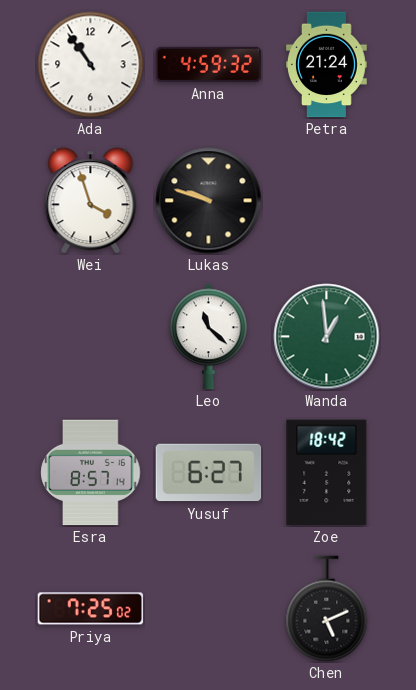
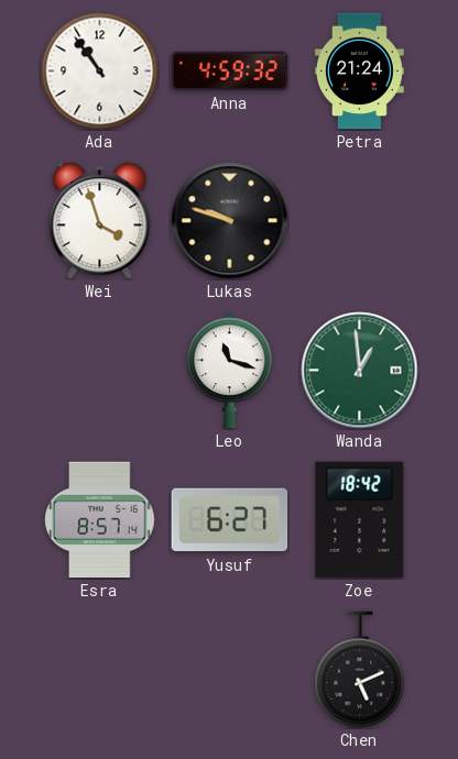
Leo: 11:22 -> 11:18
Priya: 7:25 -> none
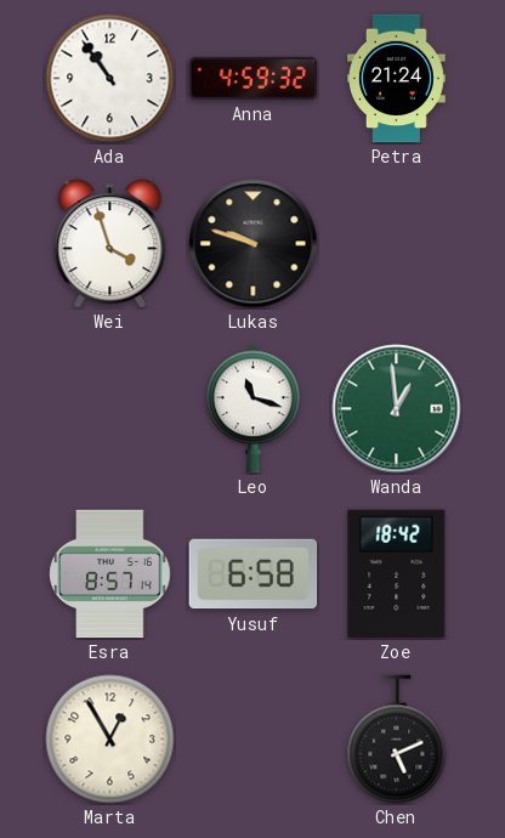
Yusuf: 6:27 -> 6:58
Marta: none -> 12:55
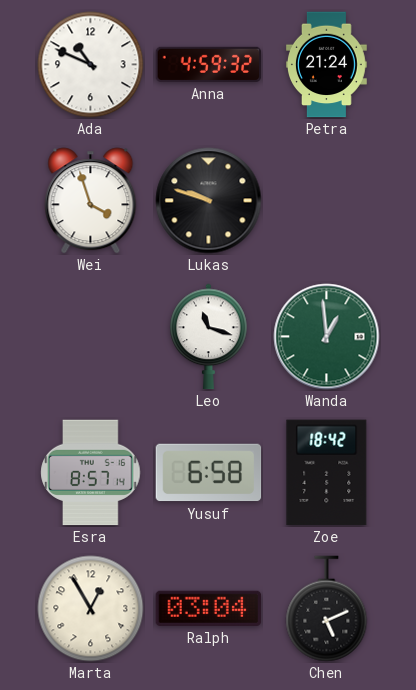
Ada: 10:54 -> 10:49
Ralph: none -> 03:04
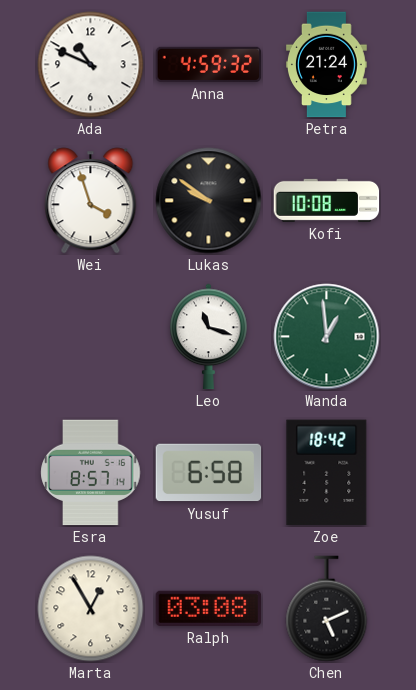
Lukas: 9:48 -> 9:51
Kofi: none -> 10:08
Ralph: 03:04 -> 03:08
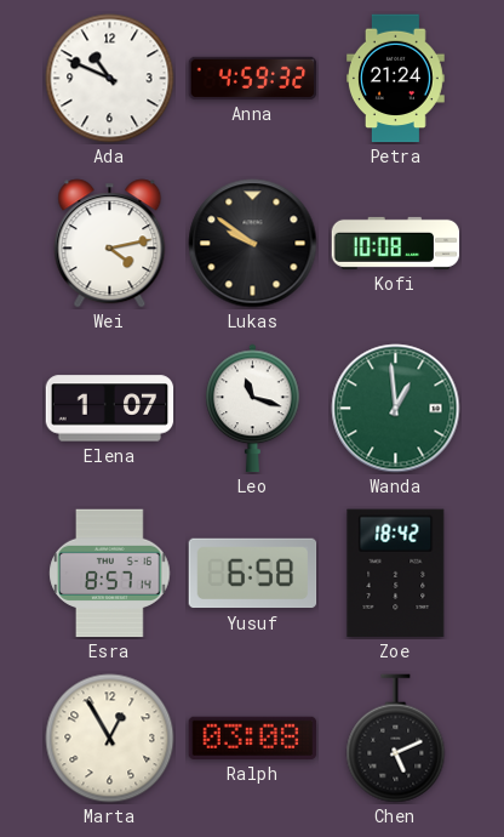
Wei: 3:57 -> 4:13
Elena: none -> 1:07
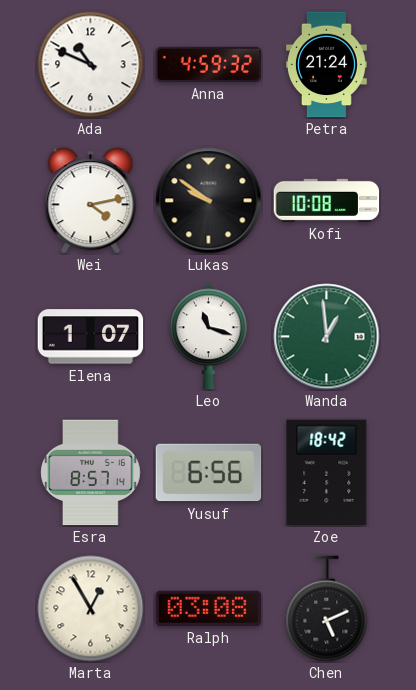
Yusuf: 6:58 -> 6:56
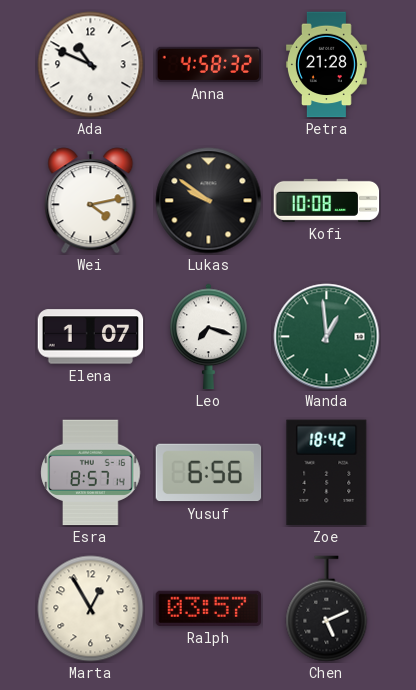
Anna: 4:59 -> 4:58
Petra: 21:24 -> 21:28
Leo: 11:18 -> 7:18
Ralph: 03:08 -> 03:57
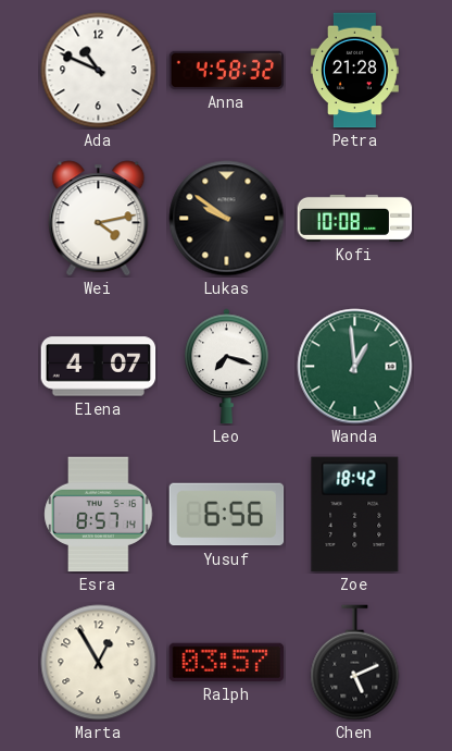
Elena: 1:07 -> 4:07
